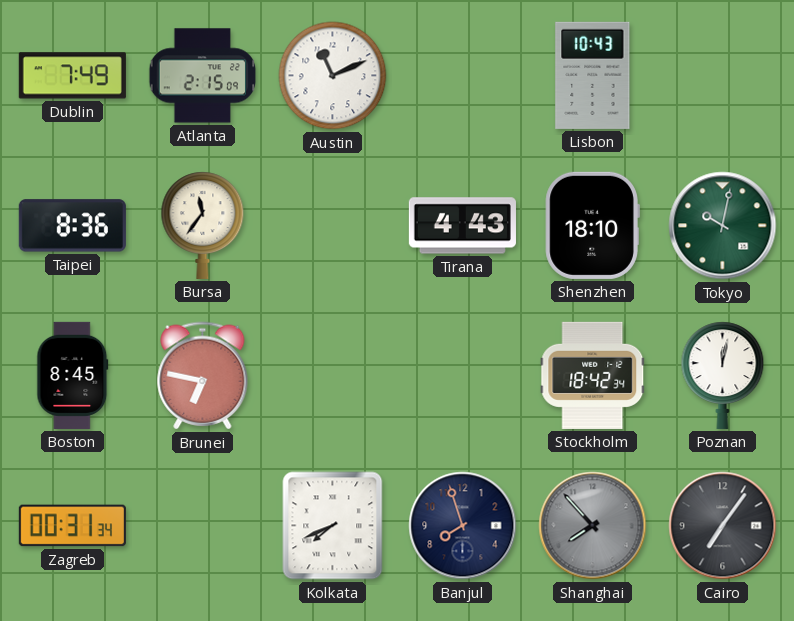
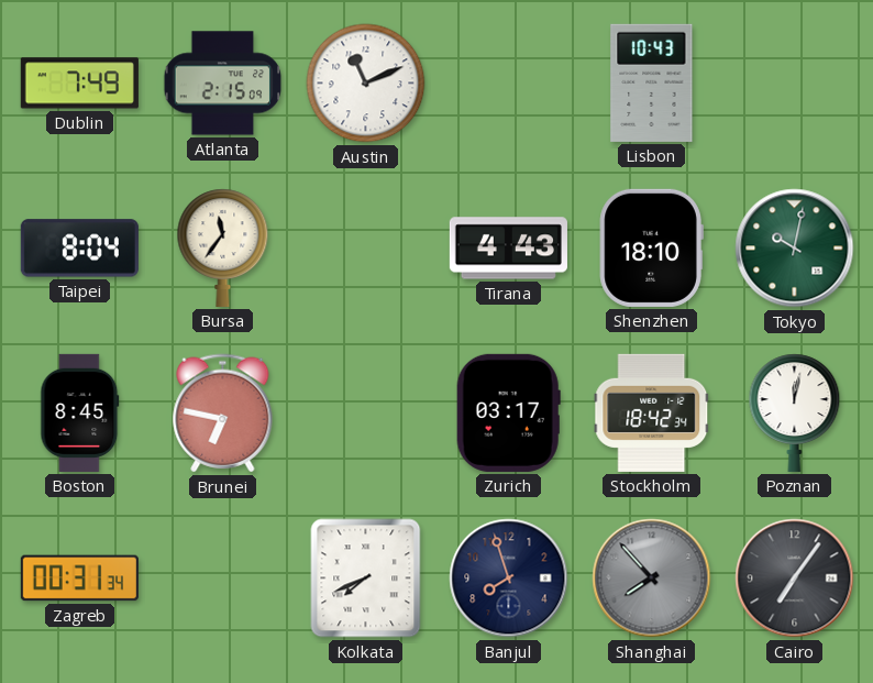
Taipei: 8:36 -> 8:04
Zurich: none -> 03:17
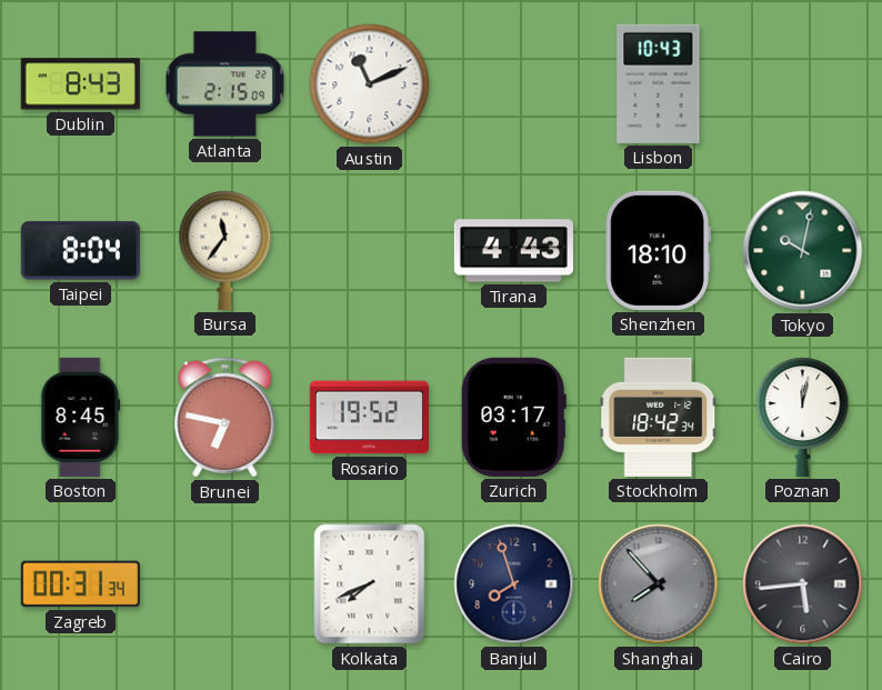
Dublin: 7:49 -> 8:43
Rosario: none -> 19:52
Cairo: 7:06 -> 5:44
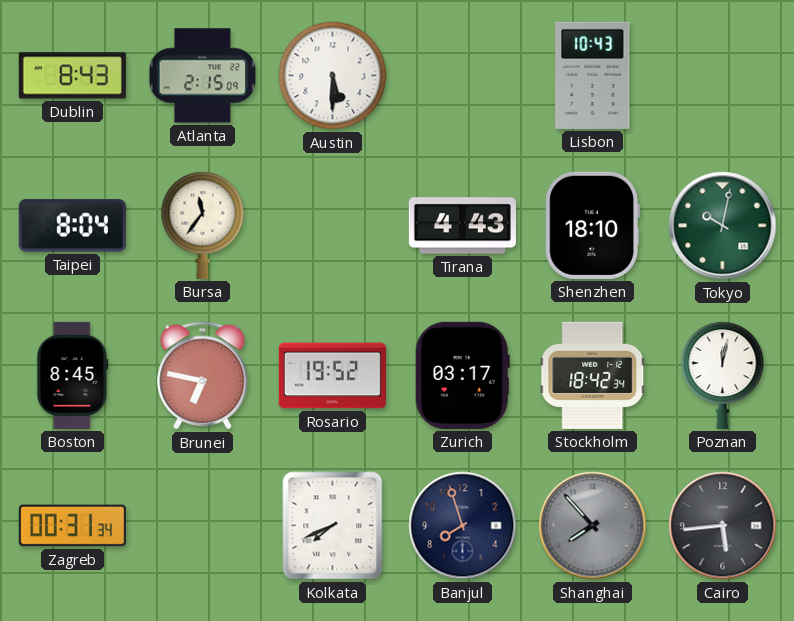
Austin: 11:11 -> 5:30
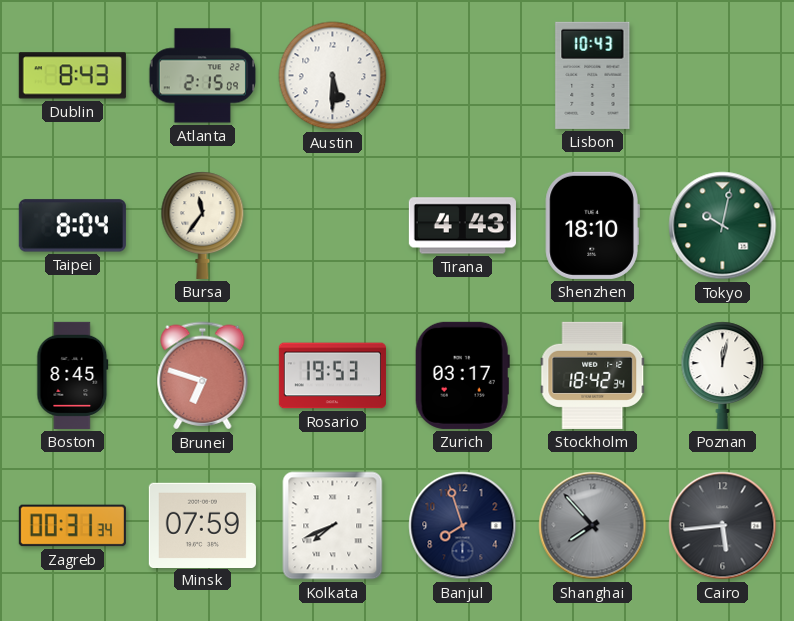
Brunei: 6:47 -> 6:48
Rosario: 19:52 -> 19:53
Minsk: none -> 07:59
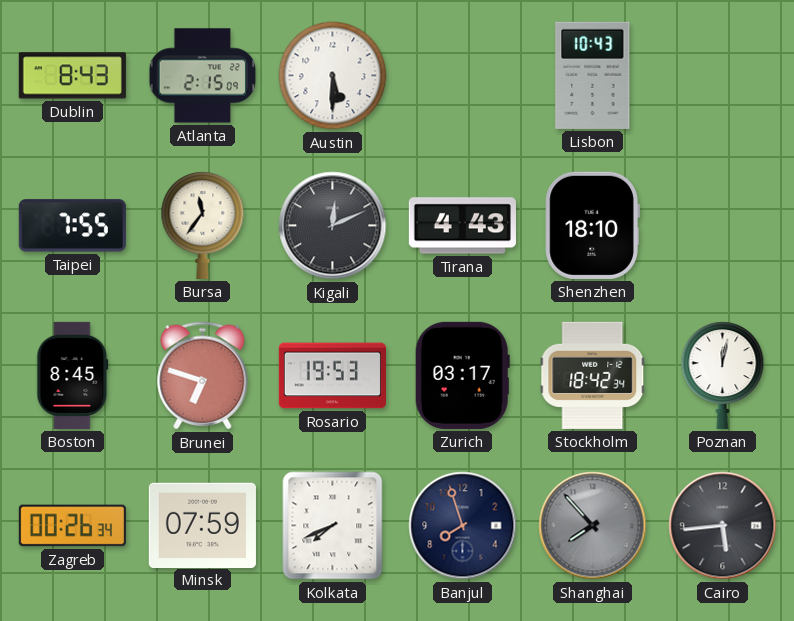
Taipei: 8:04 -> 7:55
Kigali: none -> 12:11
Tokyo: 10:02 -> none
Zagreb: 00:31 -> 00:26
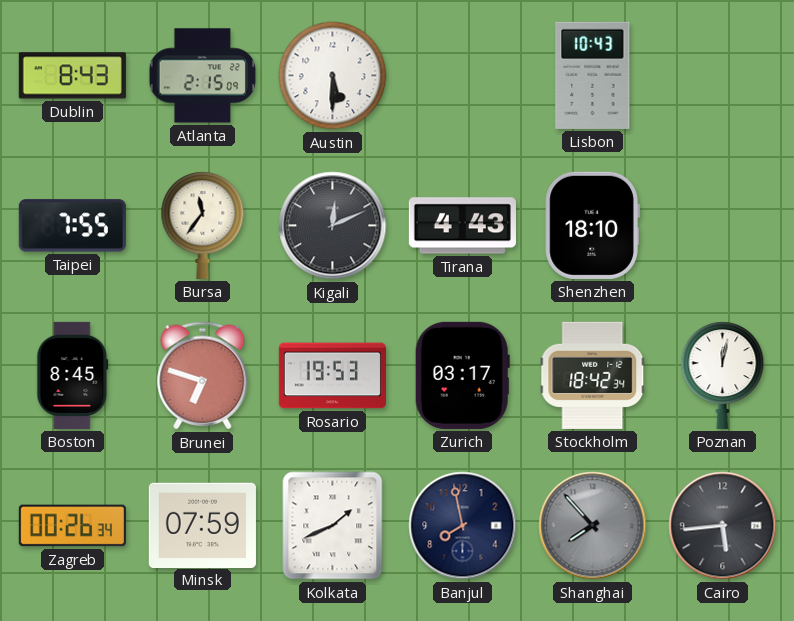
Kolkata: 7:41 -> 1:41
Banjul: 7:57 -> 7:58
